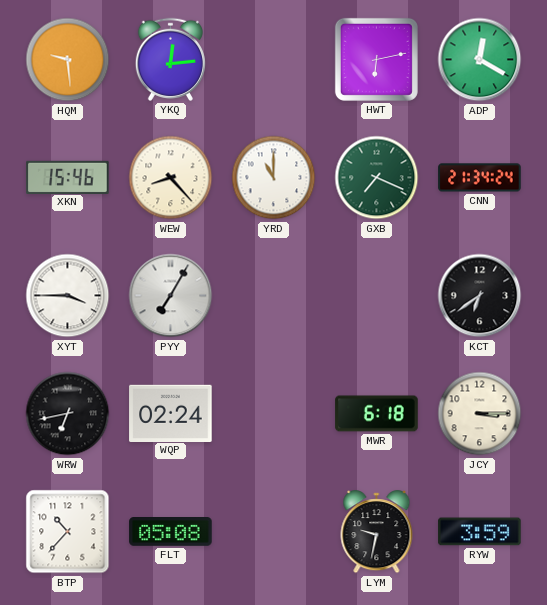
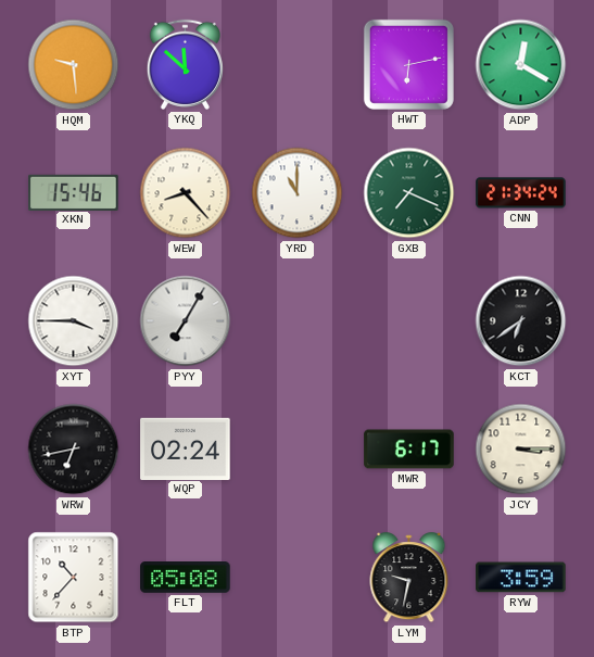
YKQ: 12:14 -> 11:52
MWR: 6:18 -> 6:17
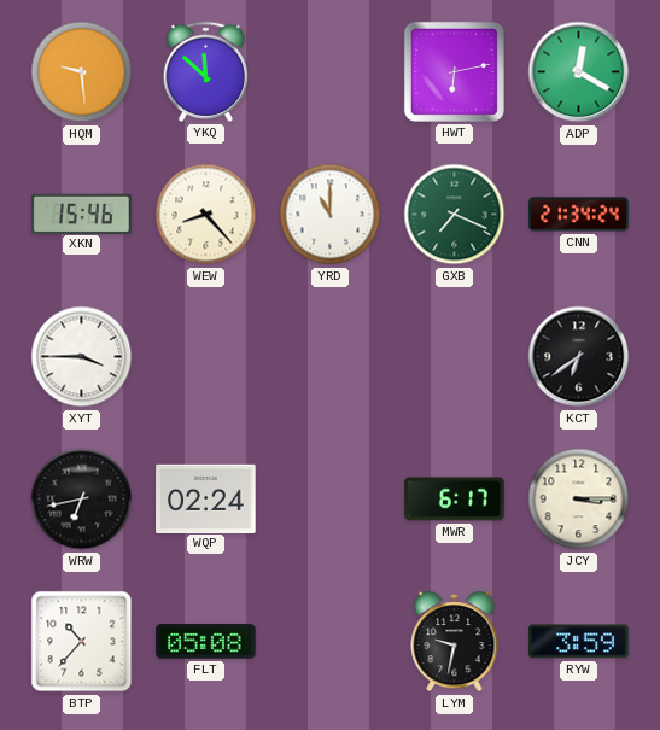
PYY: 7:05 -> none
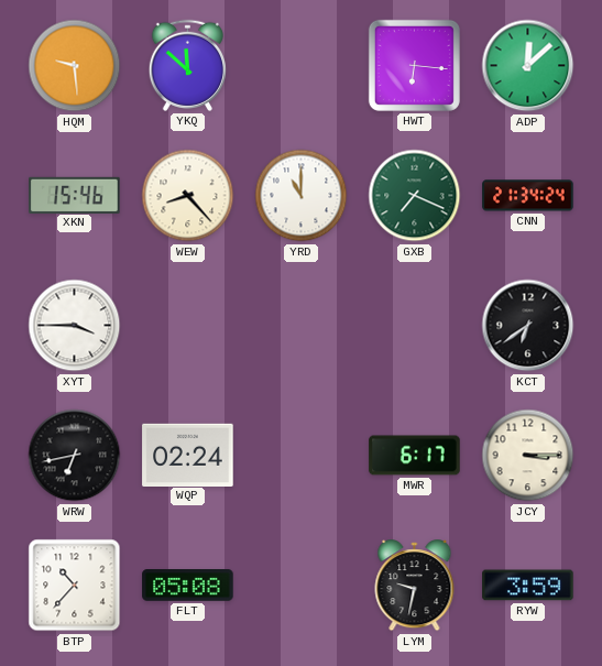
HWT: 6:13 -> 6:16
ADP: 12:20 -> 12:08
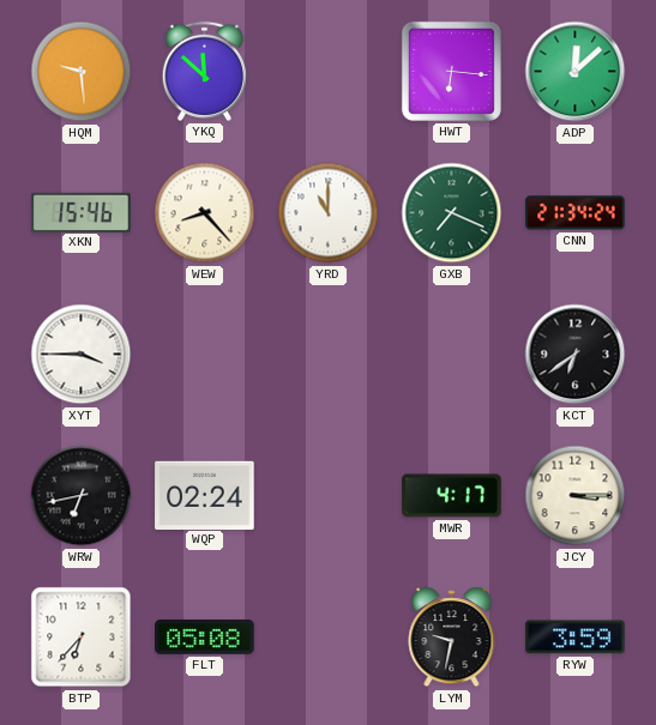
MWR: 6:17 -> 4:17
BTP: 10:37 -> 6:37
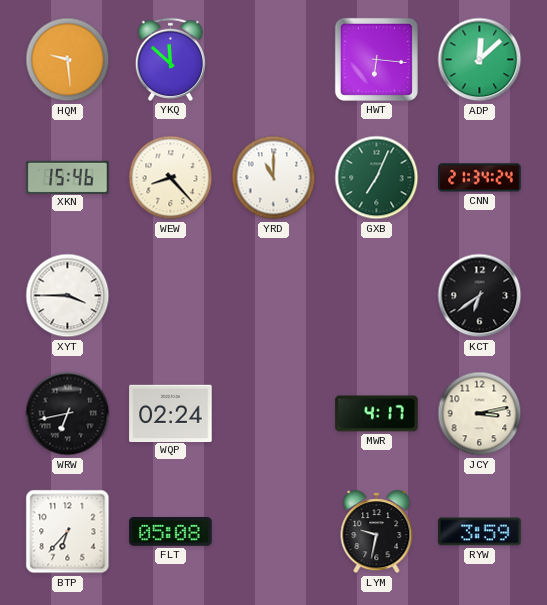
GXB: 7:19 -> 7:04
JCY: 3:15 -> 3:13
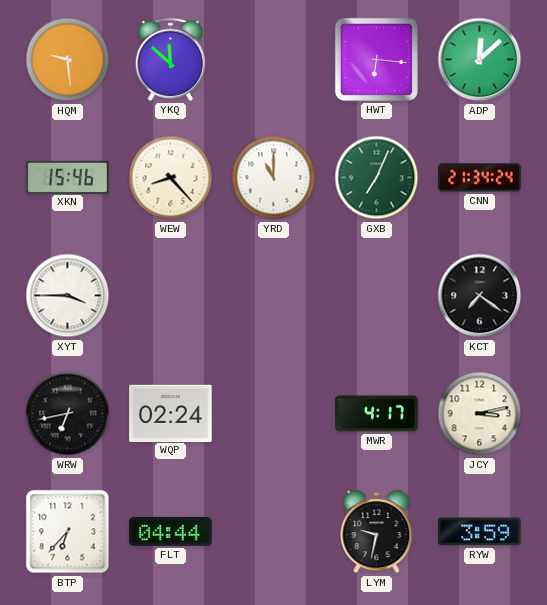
KCT: 6:39 -> 7:21
FLT: 05:08 -> 04:44
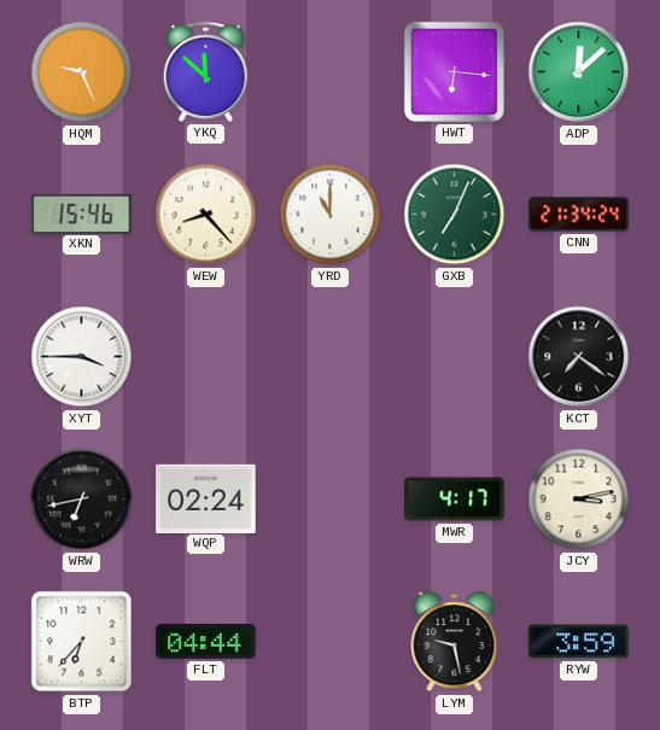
HQM: 9:29 -> 9:26
LYM: 9:32 -> 9:28
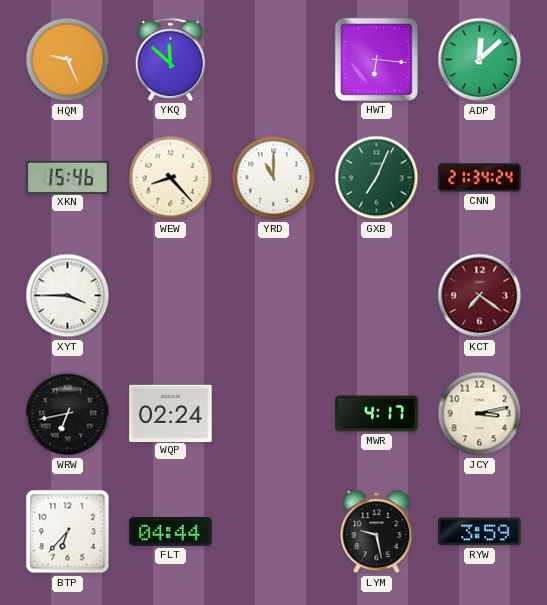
KCT dial: black -> burgundy
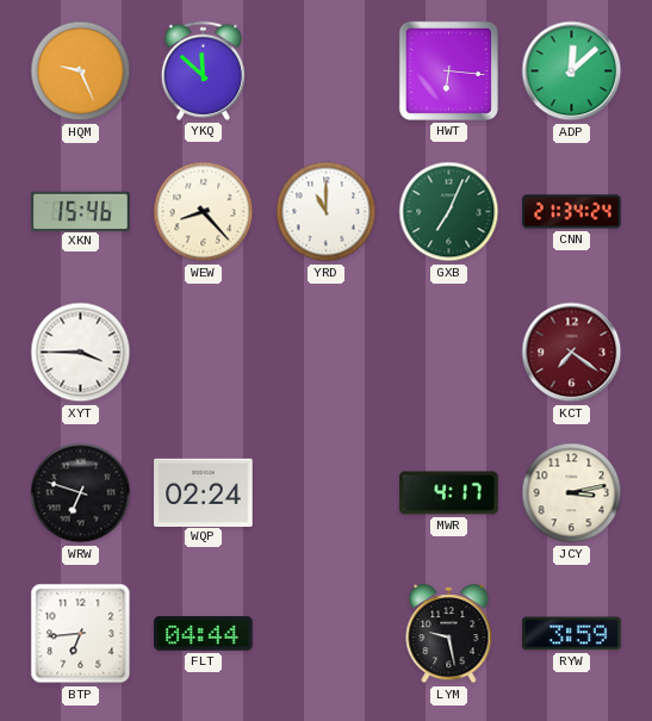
WRW: 6:43 -> 6:48
BTP: 6:37 -> 6:44
